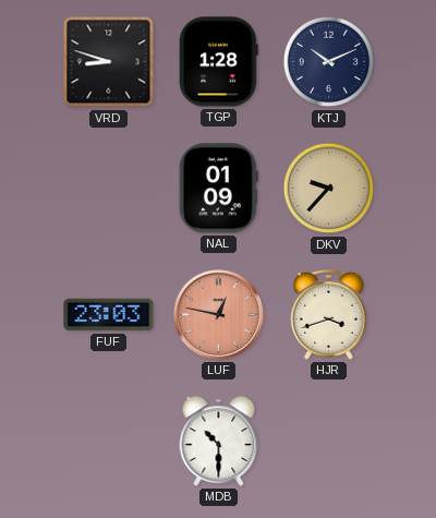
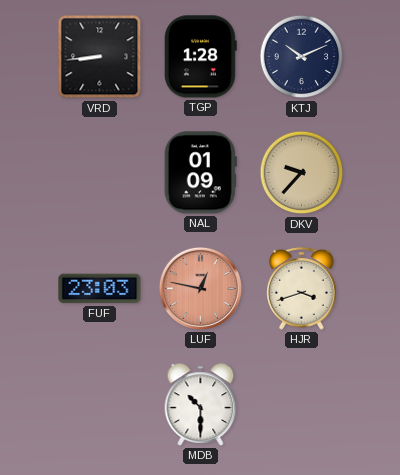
VRD: 8:48 -> 8:44
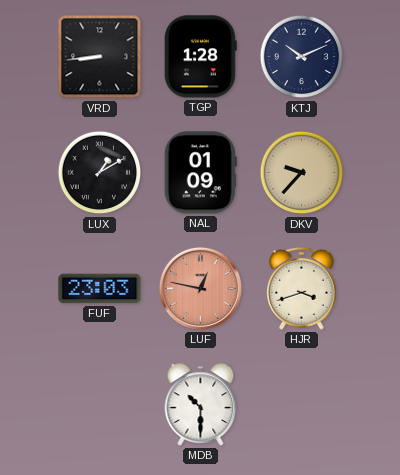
LUX: none -> 1:10
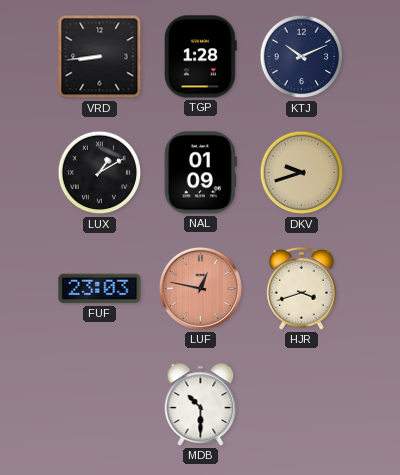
DKV: 9:37 -> 9:42
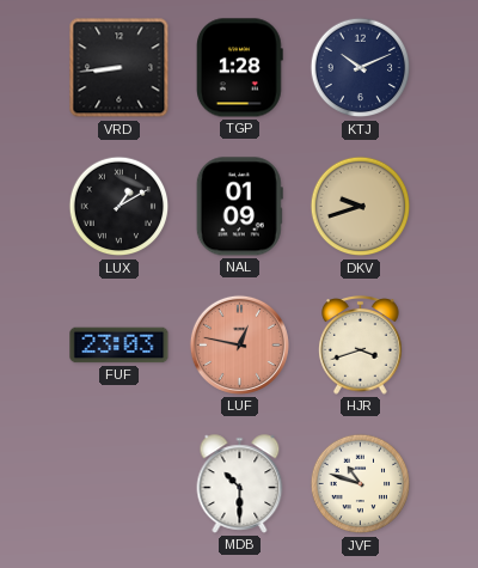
JVF: none -> 10:48
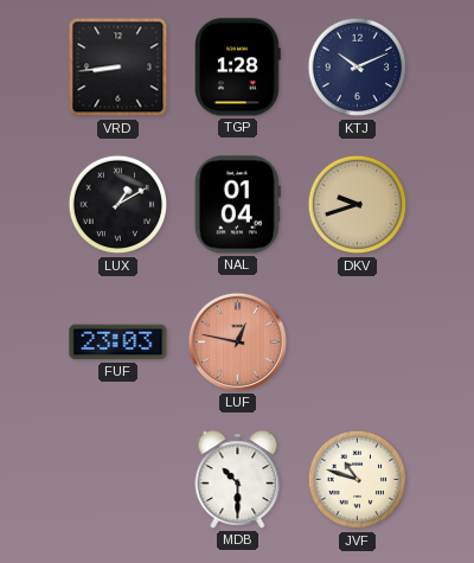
NAL: 01:09 -> 01:04
HJR: 3:42 -> none
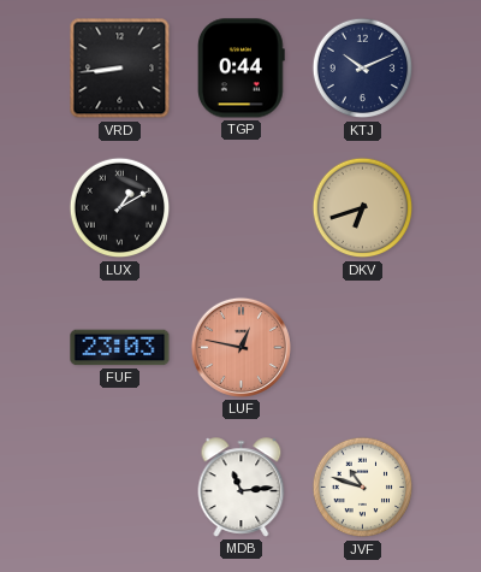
TGP: 1:28 -> 0:44
NAL: 01:04 -> none
DKV: 9:42 -> 6:42
MDB: 10:30 -> 11:14
